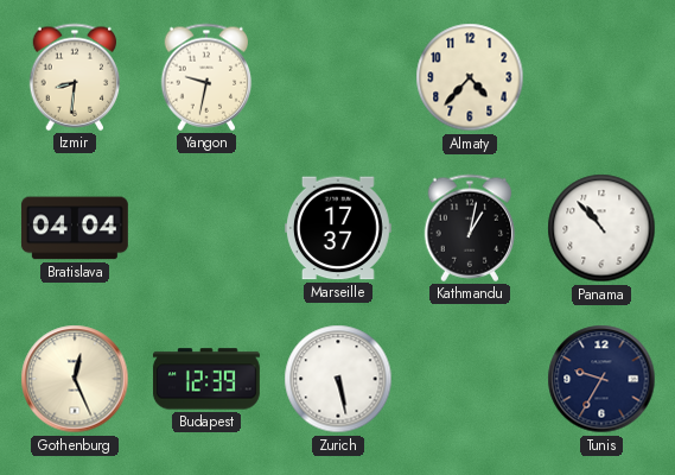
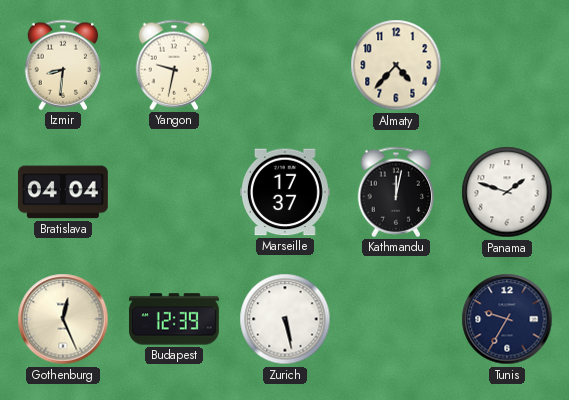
Kathmandu: 1:02 -> 12:02
Panama: 10:53 -> 1:48
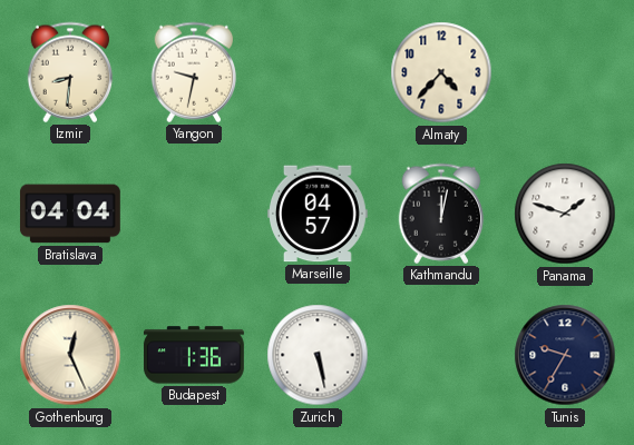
Marseille: 17:37 -> 04:57
Budapest: 12:39 -> 1:36
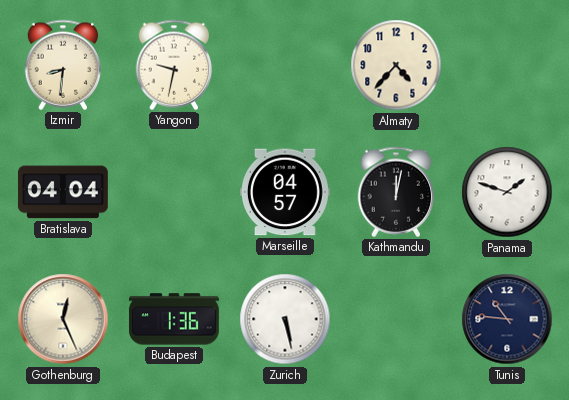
Tunis: 9:35 -> 10:46
